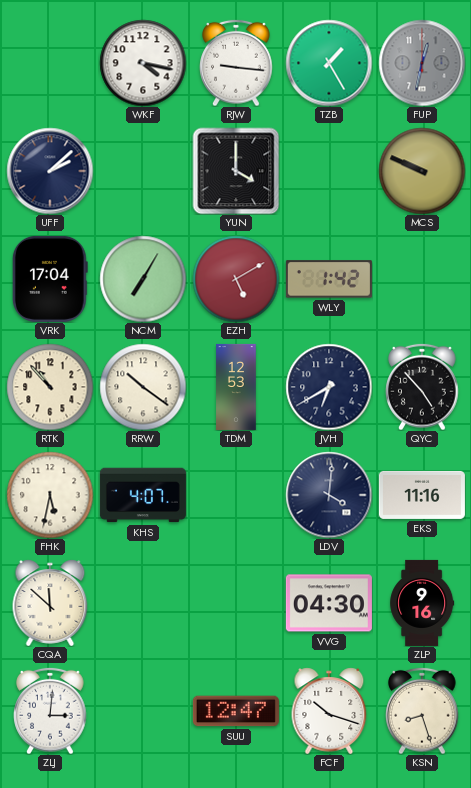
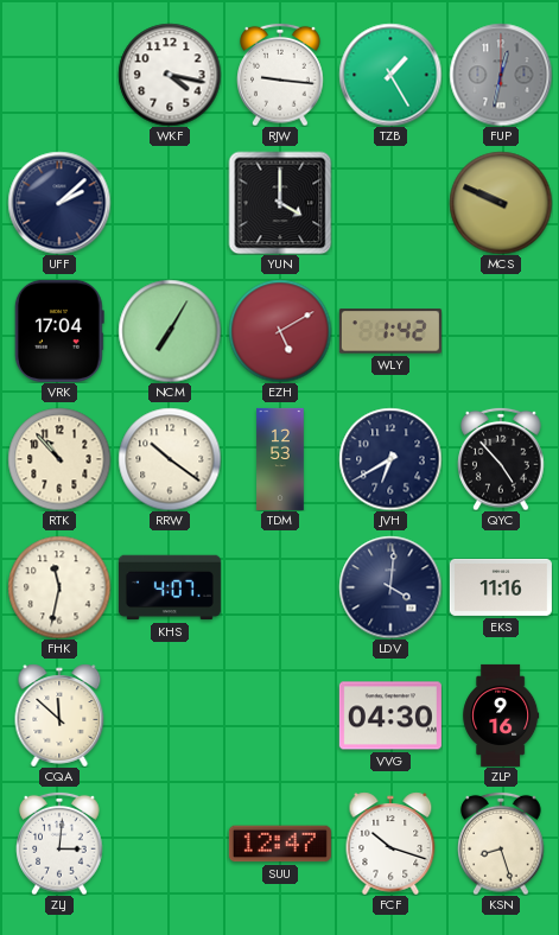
FHK: 5:32 -> 11:32
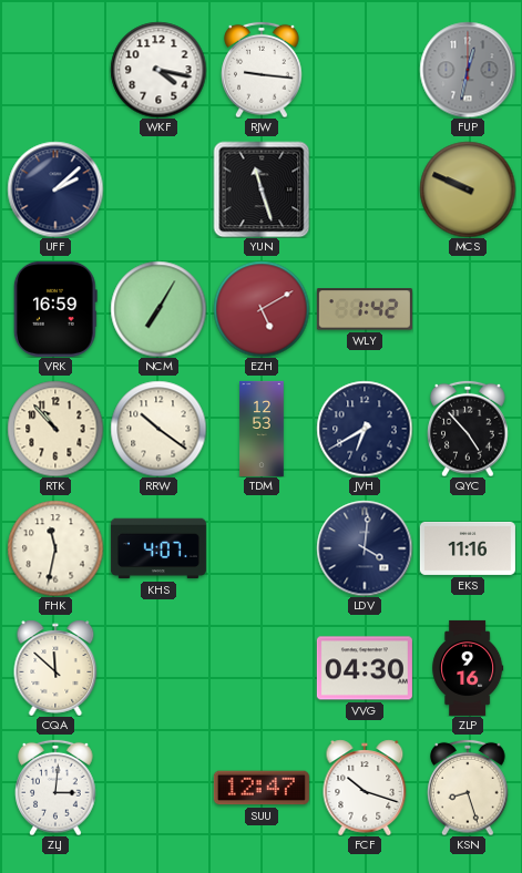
TZB: 1:25 -> none
YUN: 4:00 -> 11:27
VRK: 17:04 -> 16:59
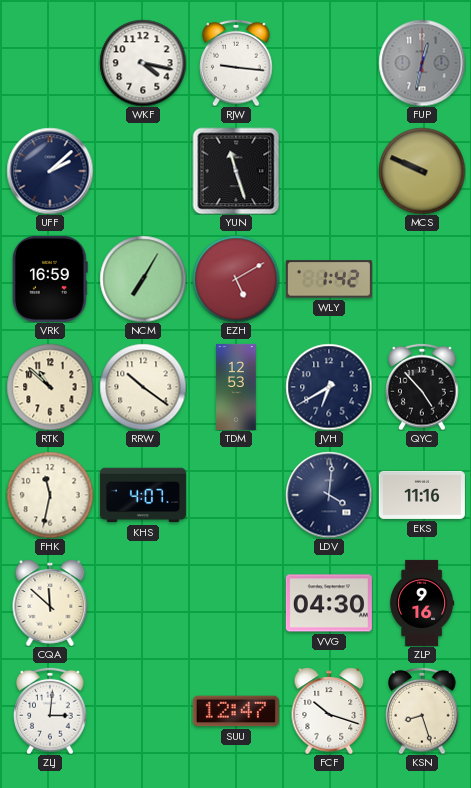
RTK: 10:53 -> 10:52
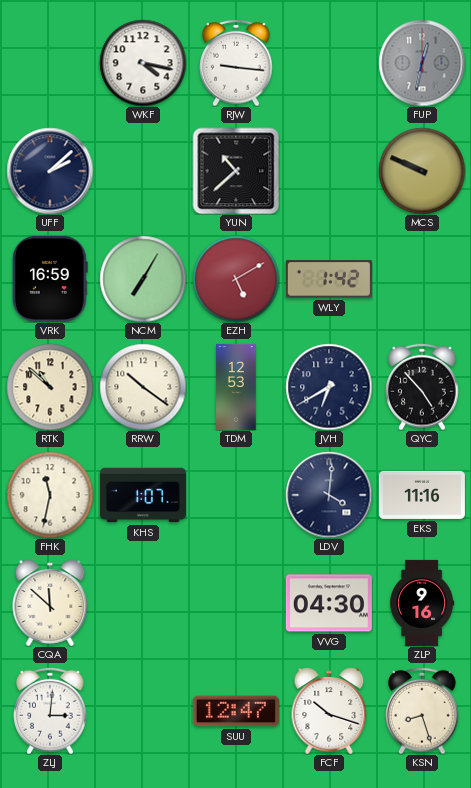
YUN: 11:27 -> 10:38
KHS: 4:07 -> 1:07
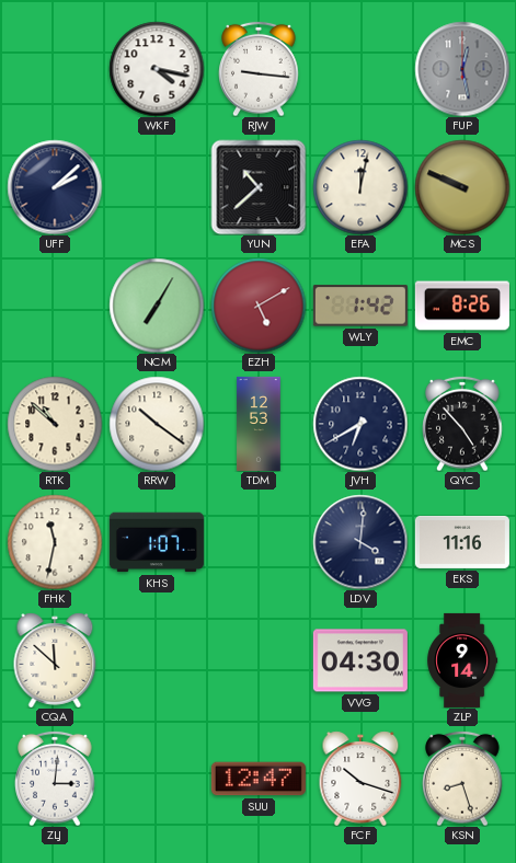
FUP: 12:32 -> 12:28
EFA: none -> 12:02
VRK: 16:59 -> none
EMC: none -> 8:26
ZLP: 9:16 -> 9:14
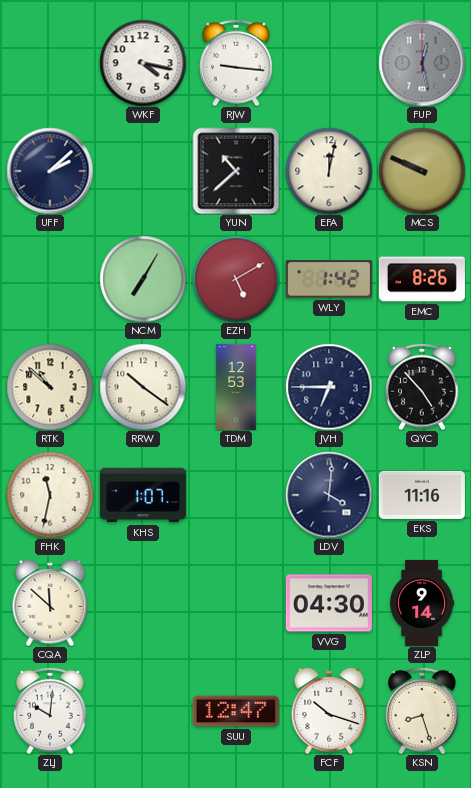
JVH: 6:40 -> 6:45
ZLJ: 3:01 -> 10:01
